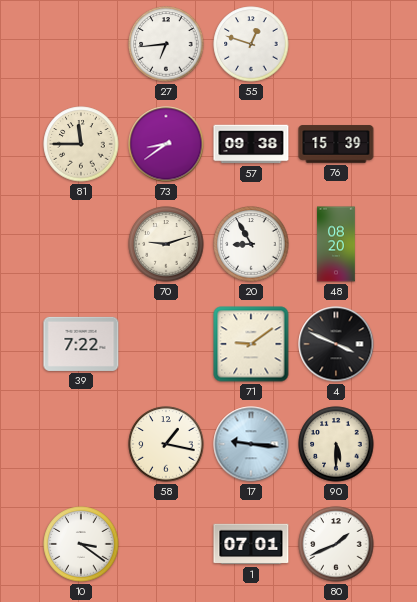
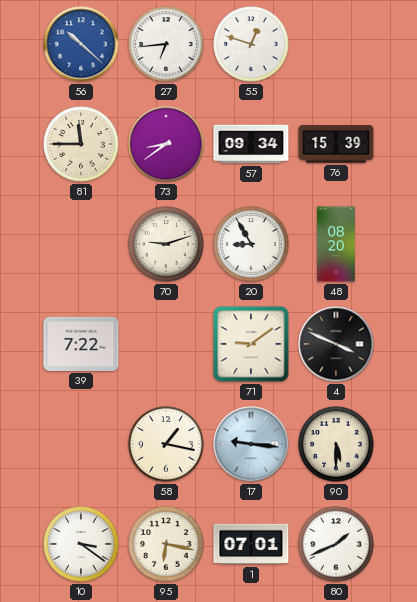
56: none -> 10:22
57: 09:38 -> 09:34
95: none -> 6:17
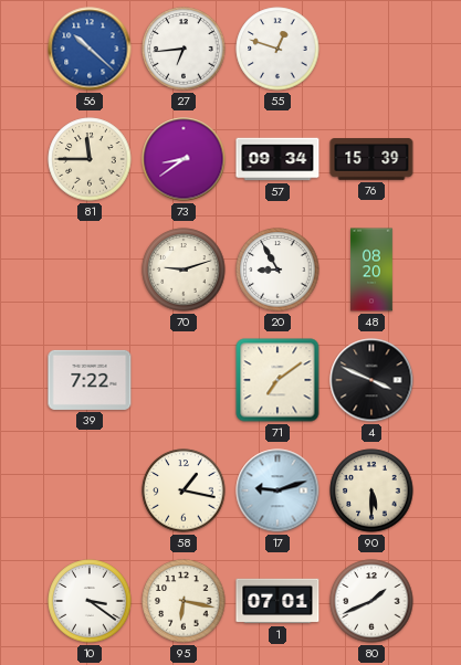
71: 9:09 -> 7:09
17: 9:16 -> 9:12
